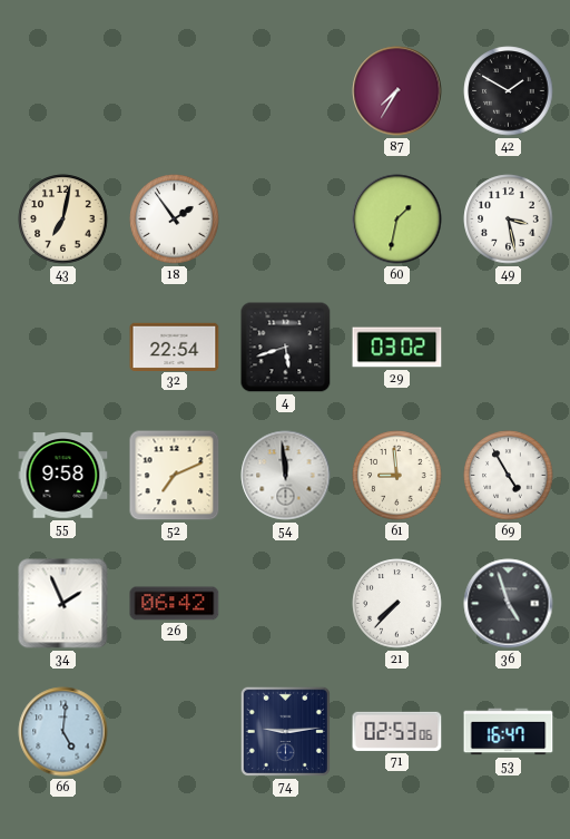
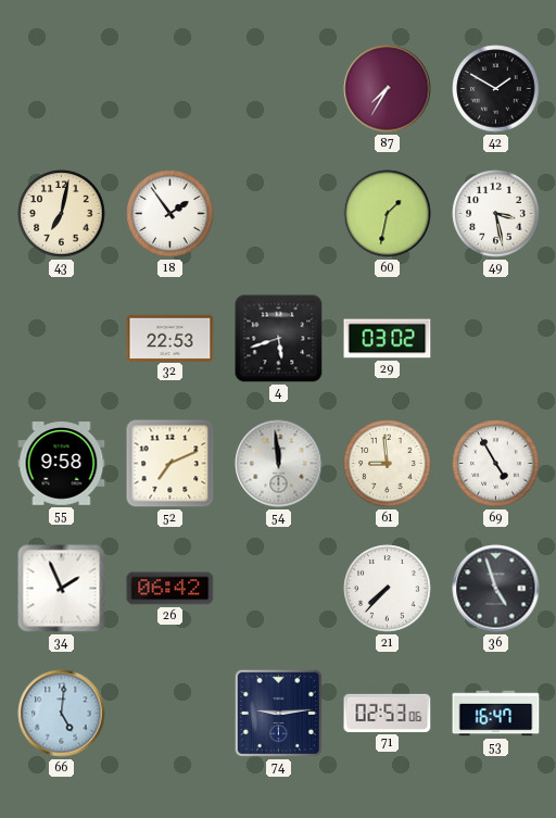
32: 22:54 -> 22:53
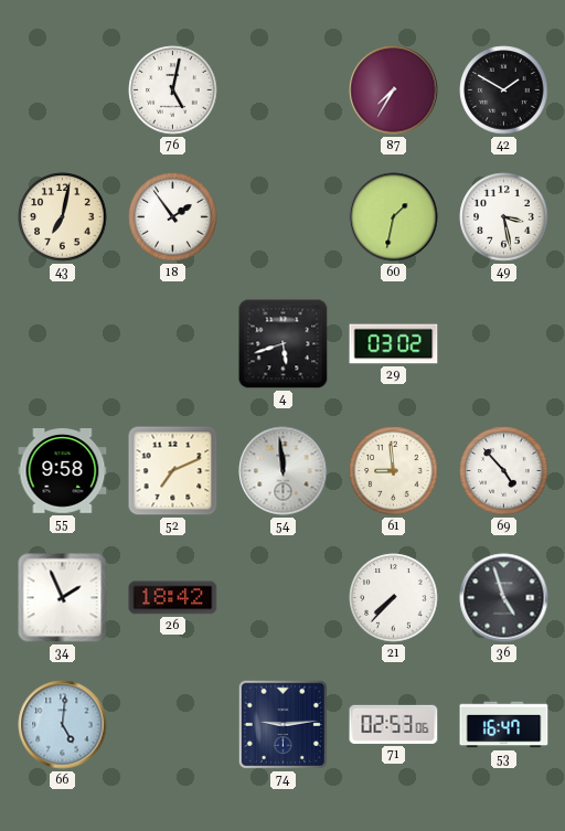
76: none -> 5:02
32: 22:53 -> none
69: 4:55 -> 4:53
26: 06:42 -> 18:42
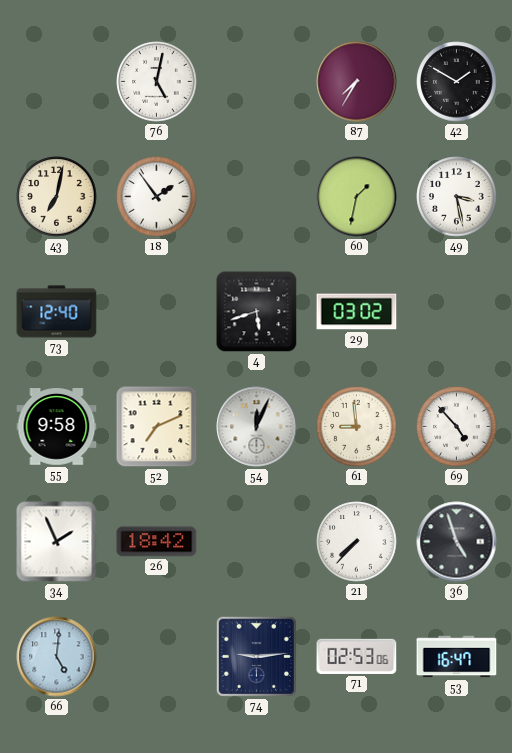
73: none -> 12:40
54: 11:59 -> 12:04
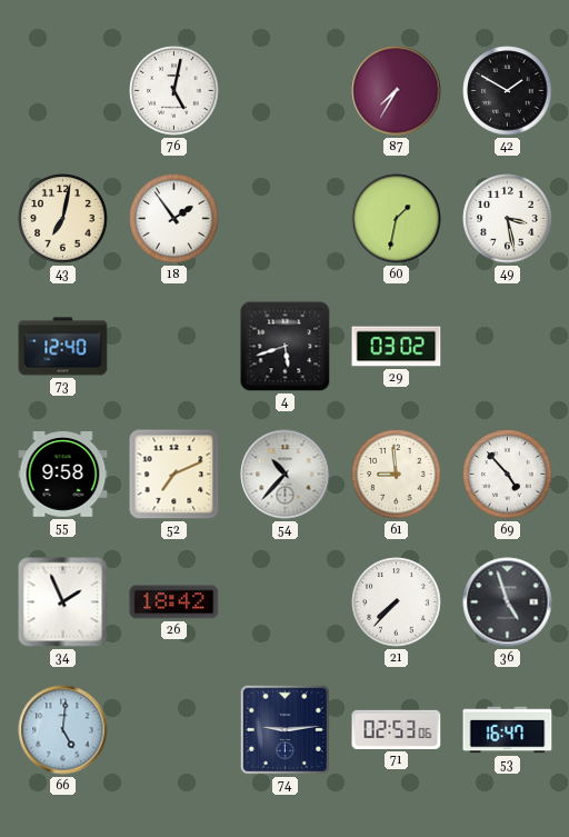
54: 12:04 -> 10:37
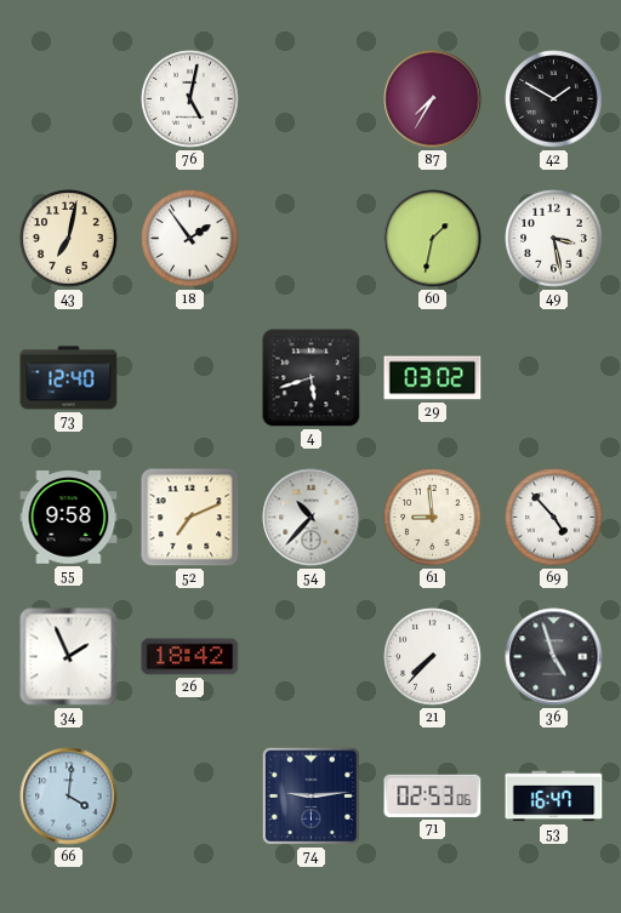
66: 5:01 -> 4:01
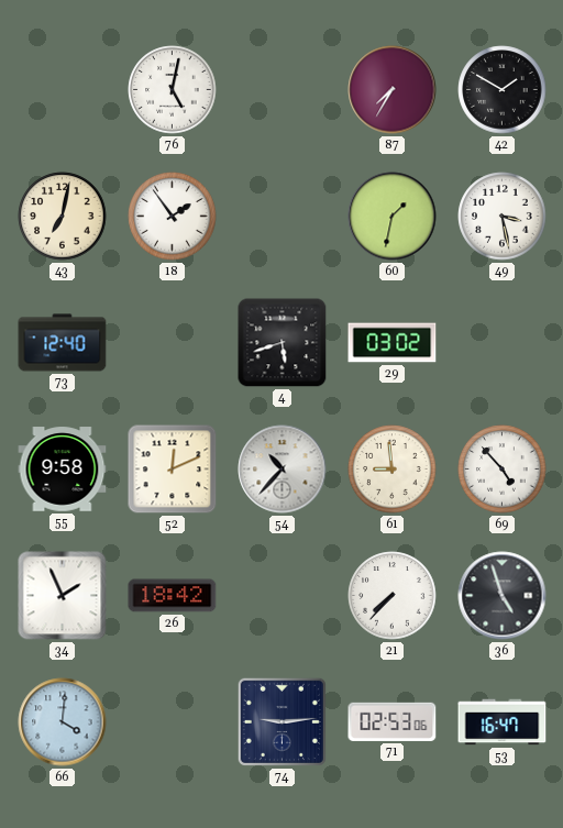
52: 7:11 -> 12:11
